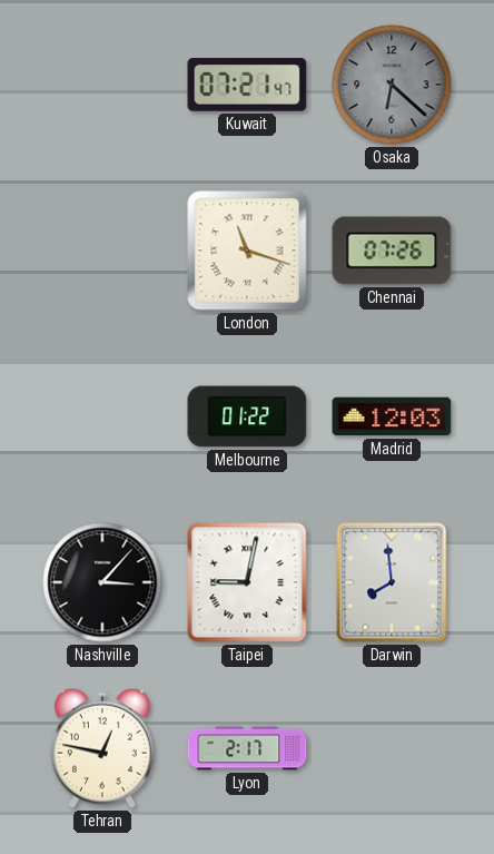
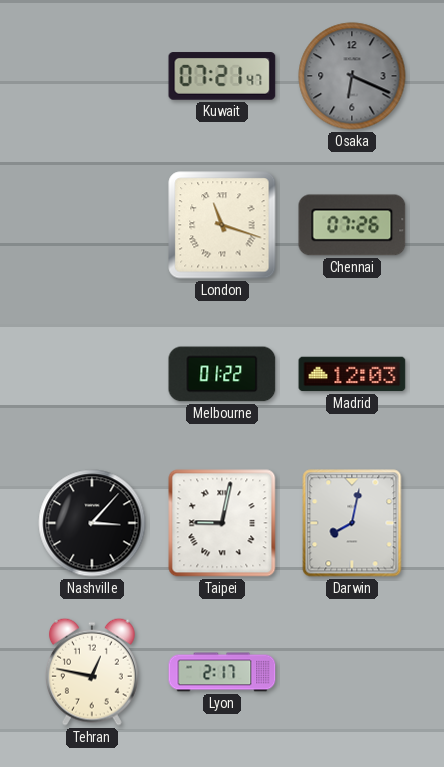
Osaka: 6:22 -> 6:19
Darwin: 7:59 -> 8:02
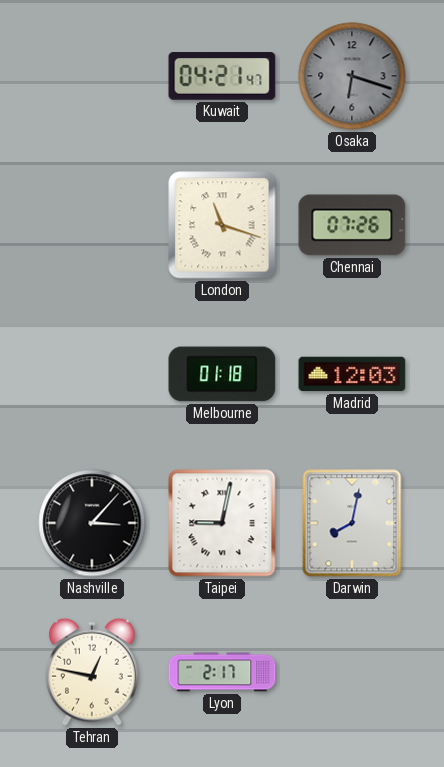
Kuwait: 07:21 -> 04:21
Osaka: 6:19 -> 6:18
Melbourne: 01:22 -> 01:18
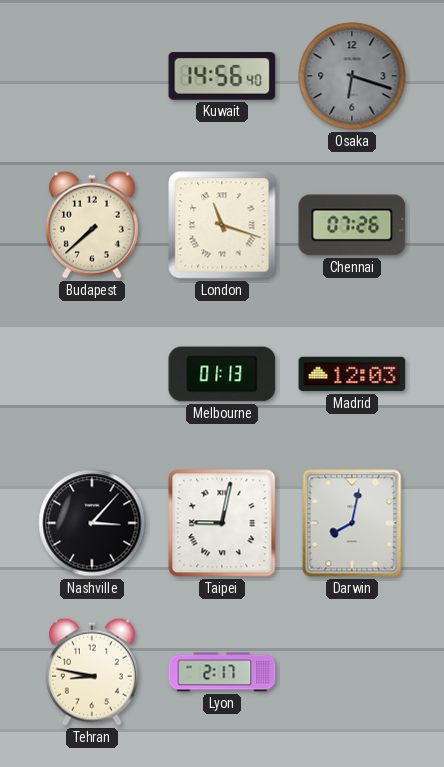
Kuwait: 04:21 -> 14:56
Budapest: none -> 7:38
Melbourne: 01:18 -> 01:13
Tehran: 12:47 -> 8:47
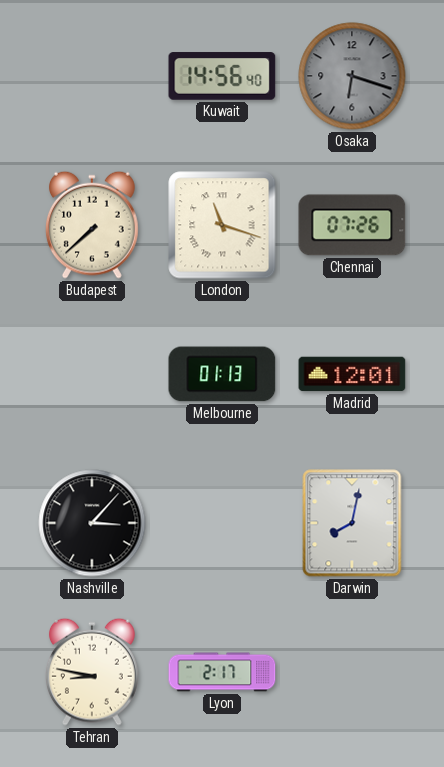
Madrid: 12:03 -> 12:01
Taipei: 9:02 -> none
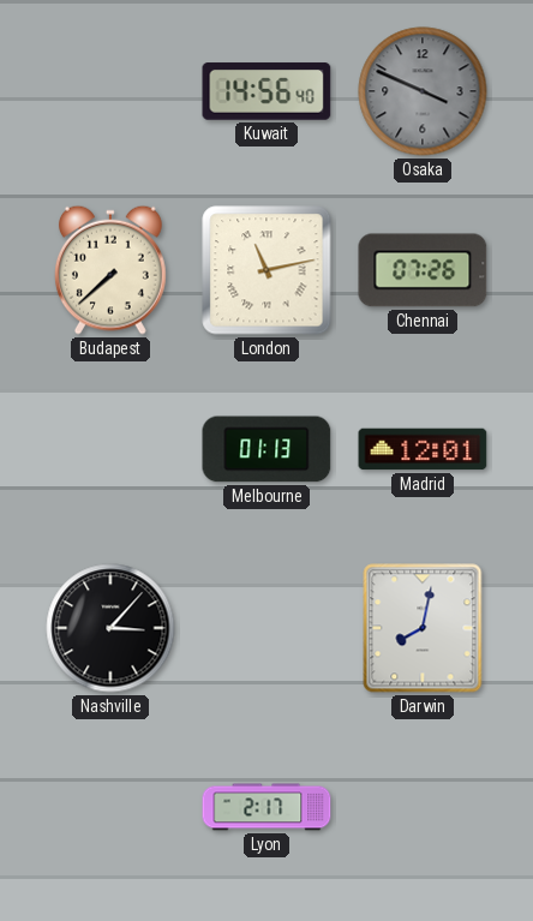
Osaka: 6:18 -> 3:49
London: 11:18 -> 11:13
Tehran: 8:47 -> none
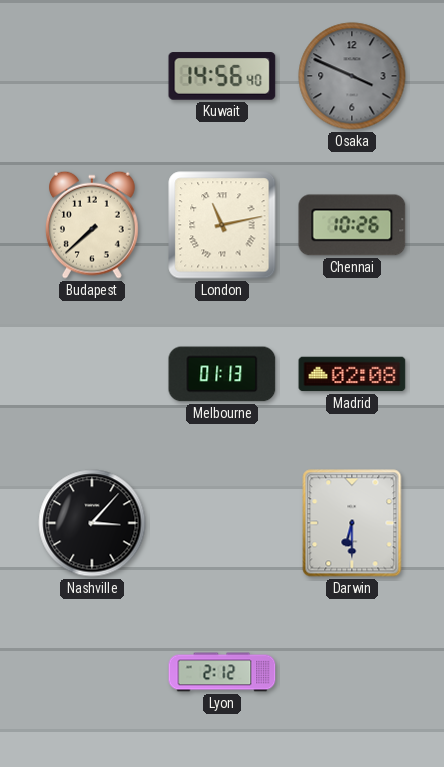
Chennai: 07:26 -> 10:26
Madrid: 12:01 -> 02:08
Darwin: 8:02 -> 6:30
Lyon: 2:17 -> 2:12
